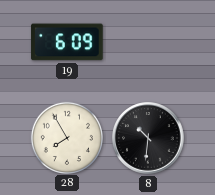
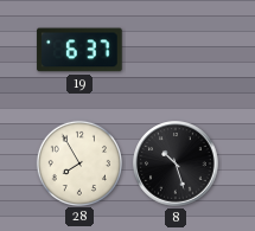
19: 6:09 -> 6:37
8: 10:31 -> 10:27
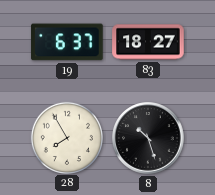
83: none -> 18:27
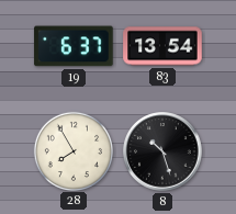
83: 18:27 -> 13:54
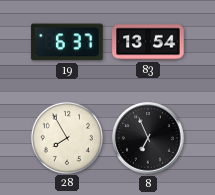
8: 10:27 -> 6:56
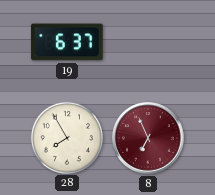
83: 13:54 -> none
8 dial: black -> burgundy
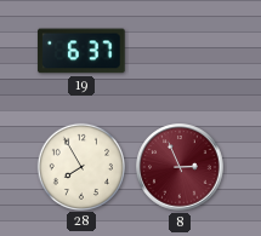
8: 6:56 -> 2:56
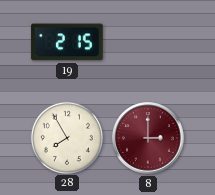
19: 6:37 -> 2:15
8: 2:56 -> 3:00
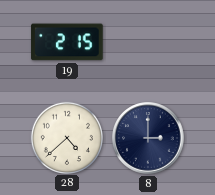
28: 7:55 -> 4:38
8 dial: burgundy -> navy
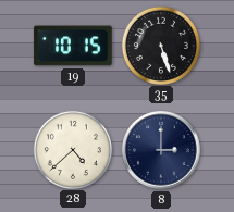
19: 2:15 -> 10:15
35: none -> 5:27
